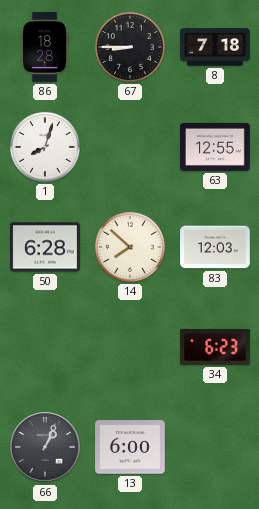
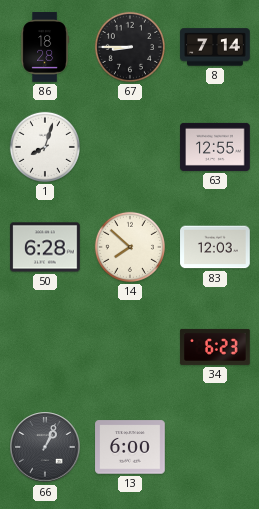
8: 7:18 -> 7:14
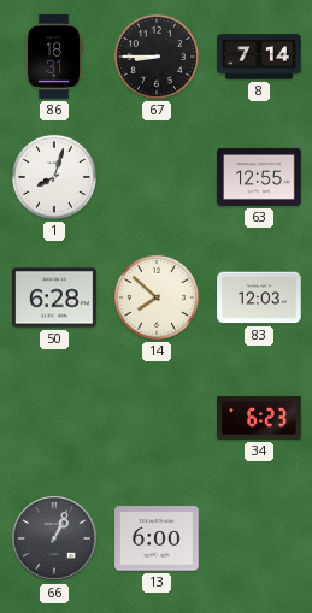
86: 18:28 -> 18:31
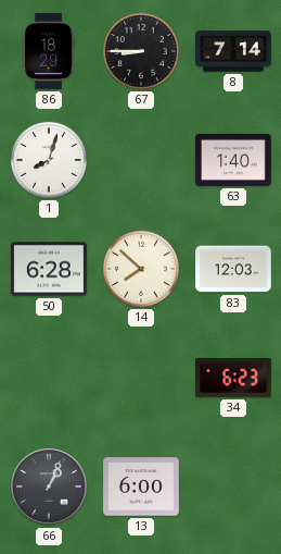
86: 18:31 -> 18:29
63: 12:55 -> 1:40
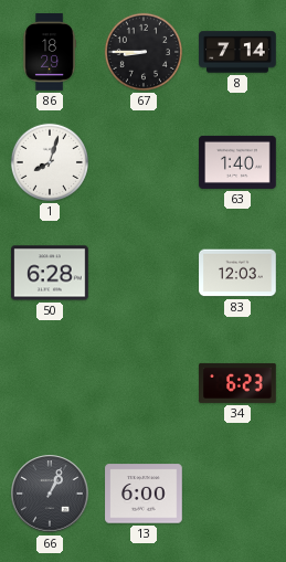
14: 7:52 -> none
